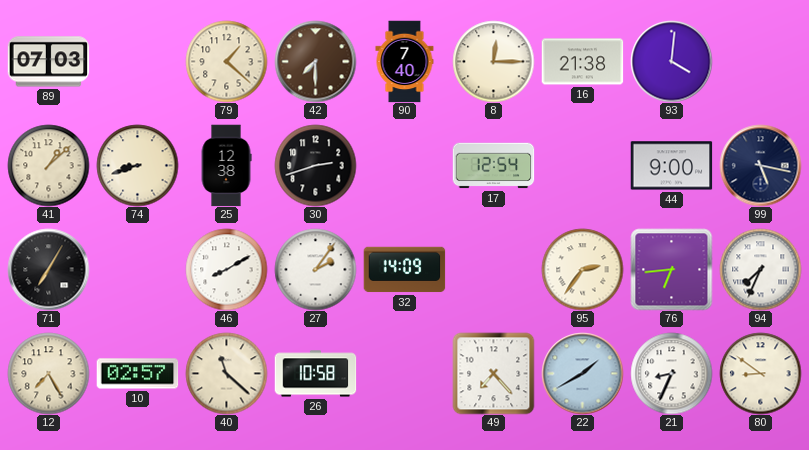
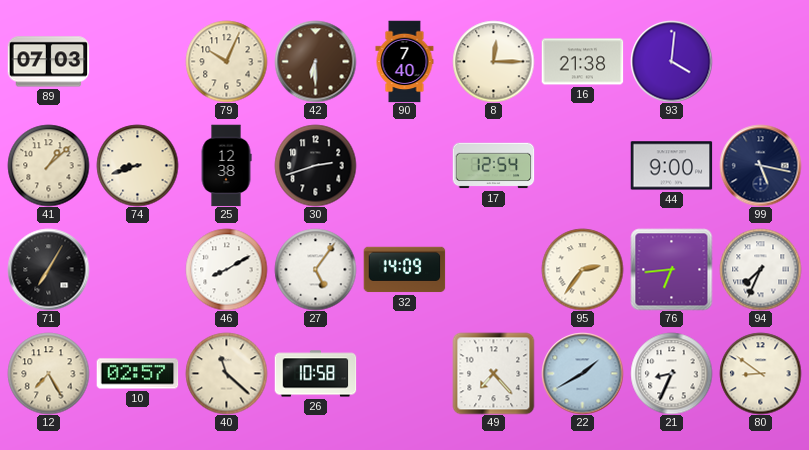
79: 1:22 -> 10:04
42: 7:30 -> 6:30
27: 2:06 -> 5:06
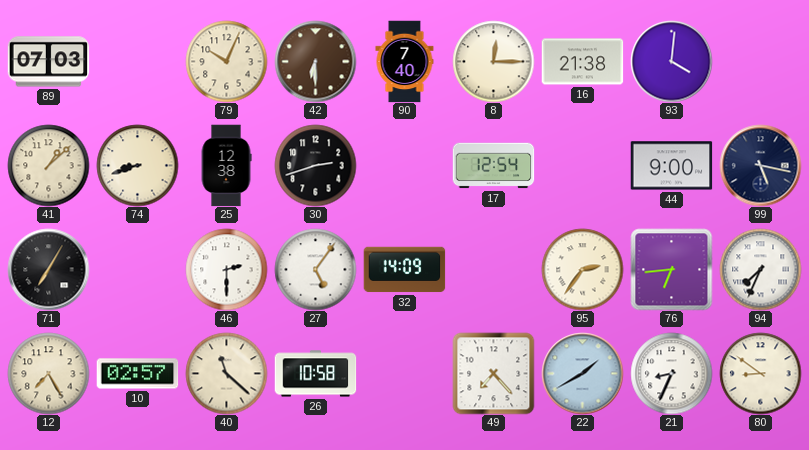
46: 8:10 -> 2:30
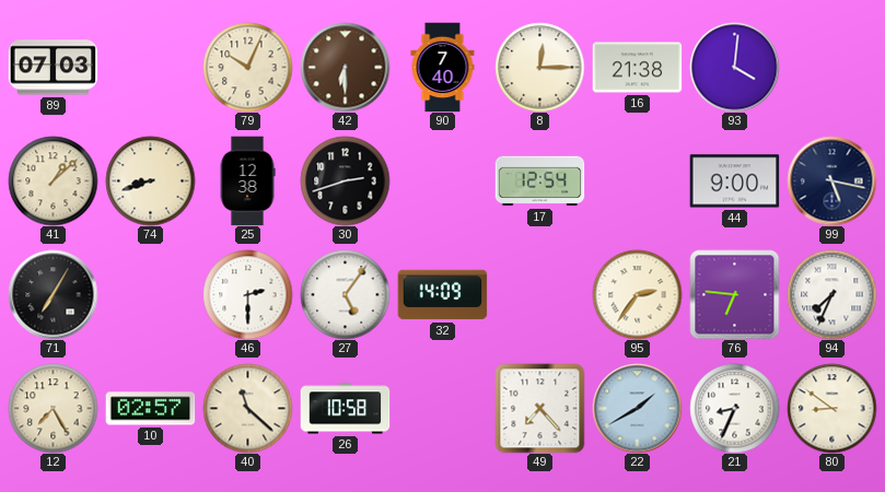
76: 6:44 -> 6:46
